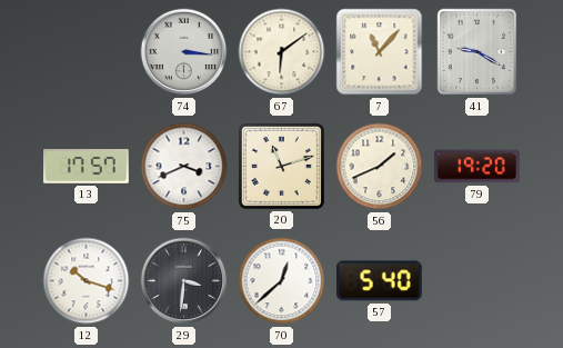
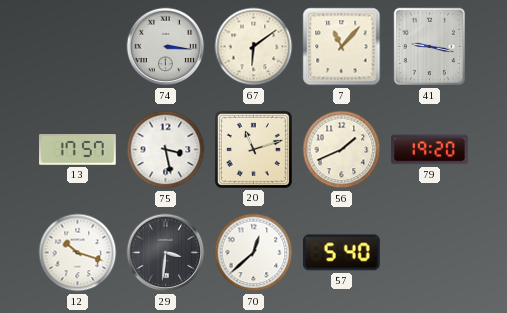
41: 9:20 -> 9:17
75: 3:41 -> 3:28
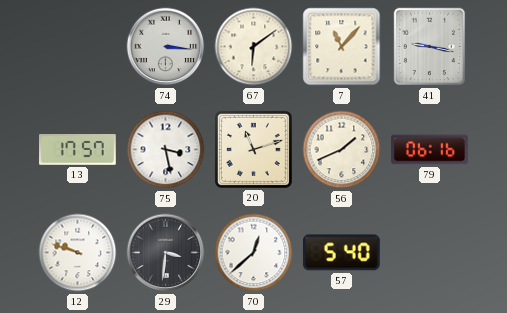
79: 19:20 -> 06:16
12: 10:18 -> 9:48
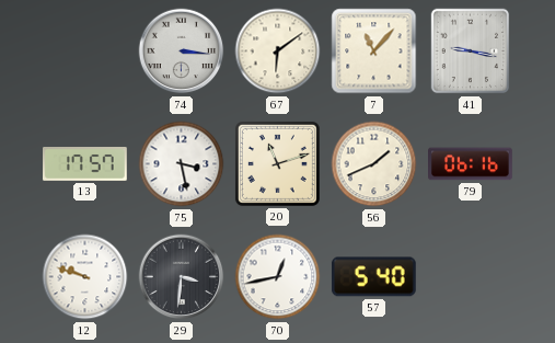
70: 12:38 -> 12:43
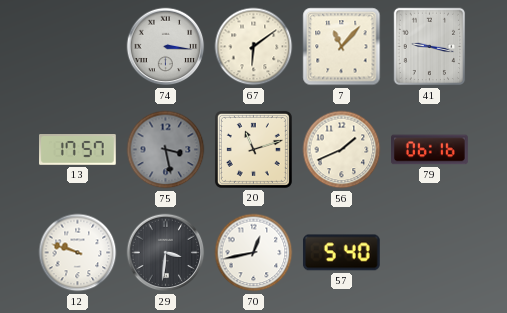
75 dial: white -> grey
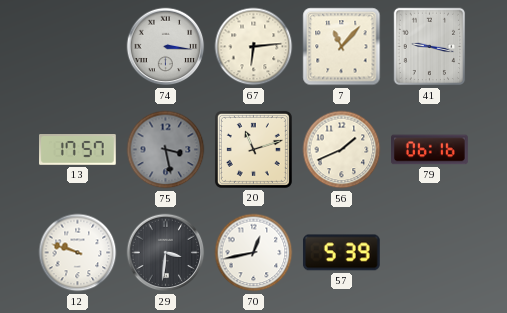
67: 6:09 -> 6:14
57: 5:40 -> 5:39
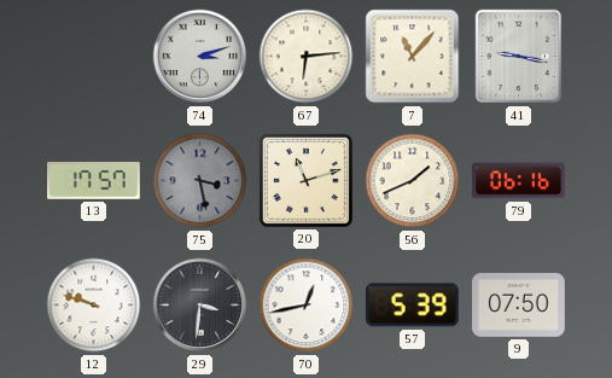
74: 3:16 -> 3:12
9: none -> 07:50
